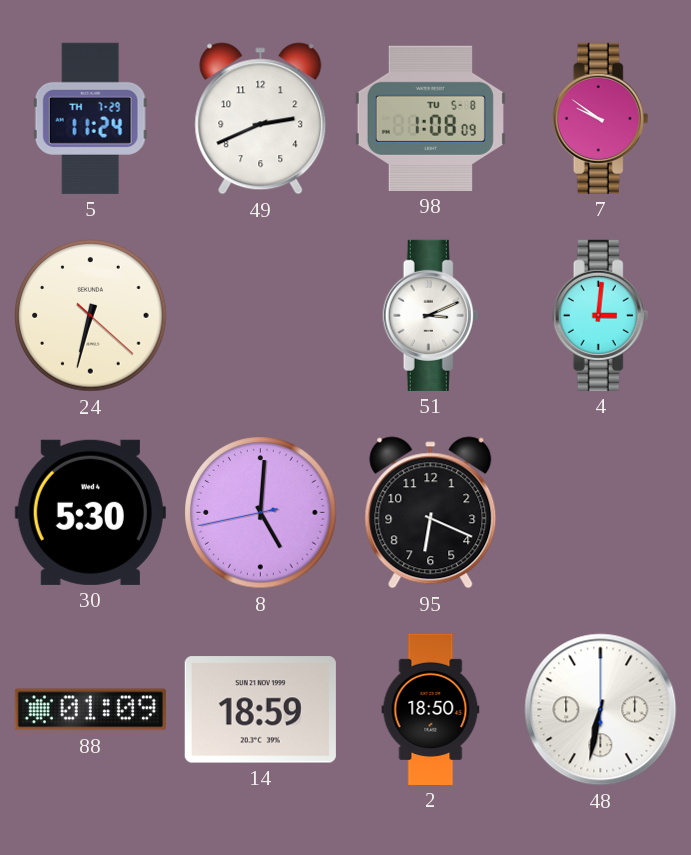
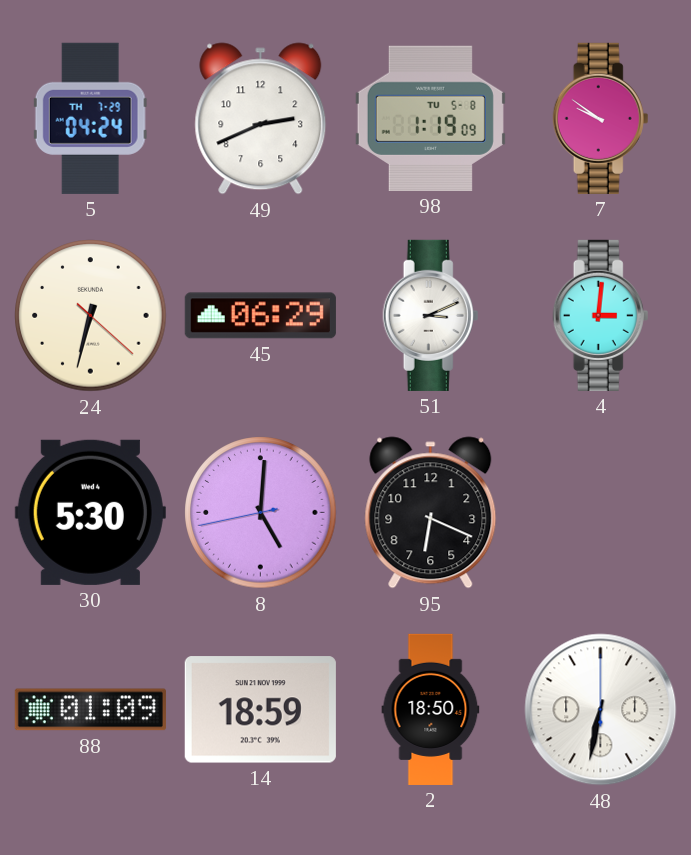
5: 11:24 -> 04:24
98: 1:08 -> 1:19
45: none -> 06:29
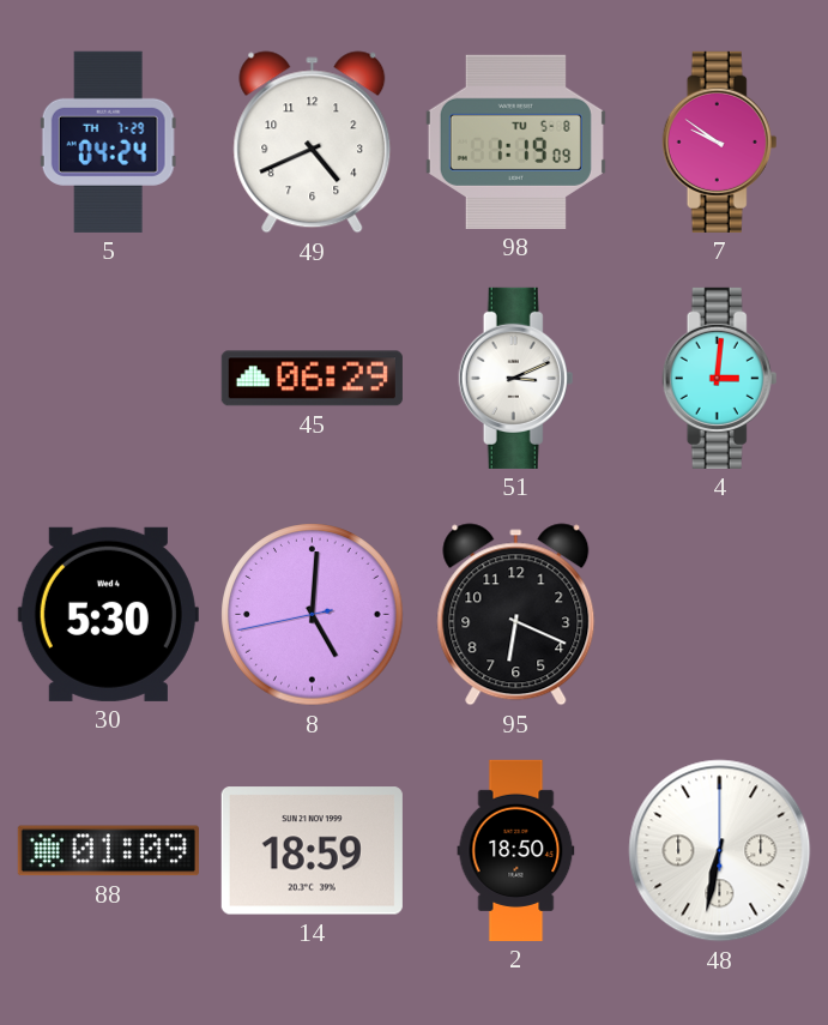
49: 2:41 -> 4:41
24: 6:32 -> none
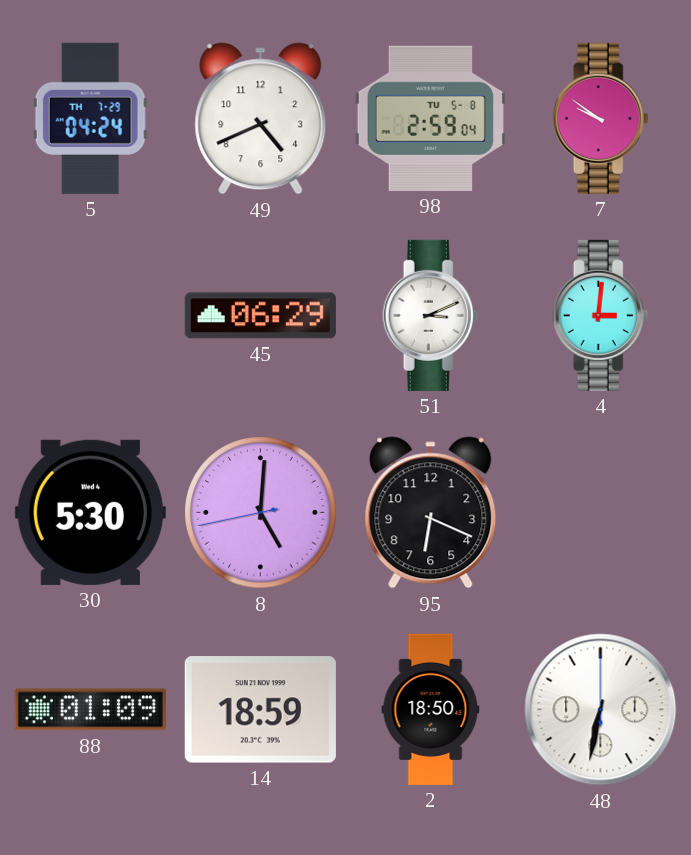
98: 1:19 -> 2:59
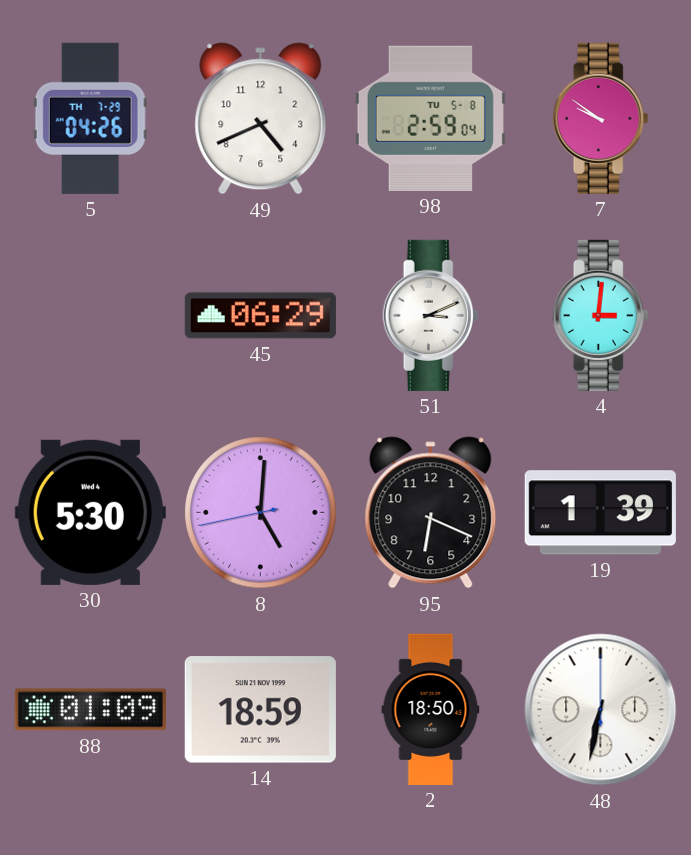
5: 04:24 -> 04:26
19: none -> 1:39
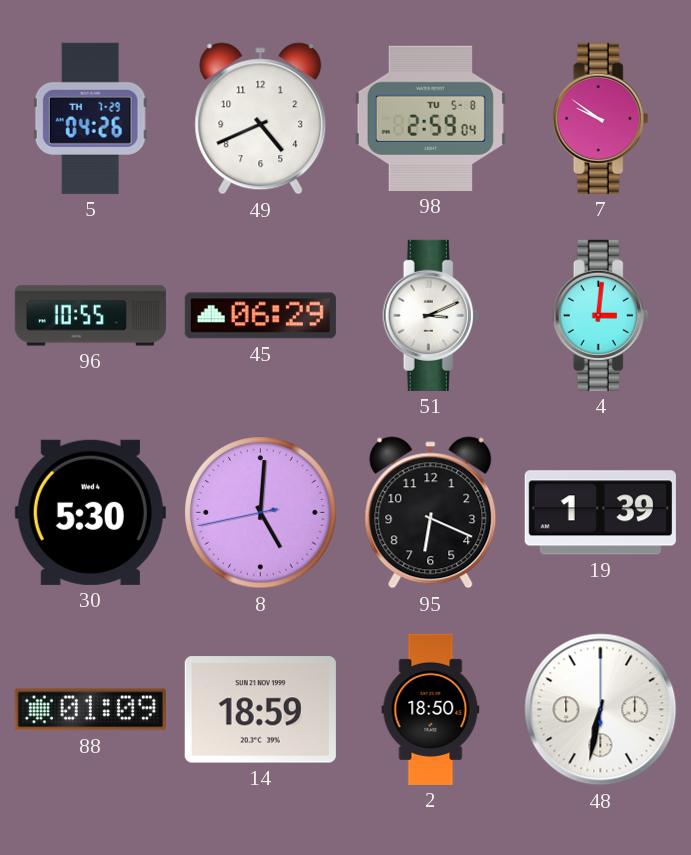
96: none -> 10:55
